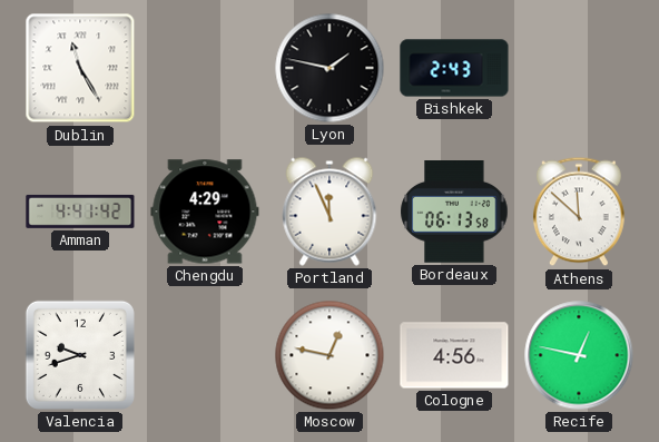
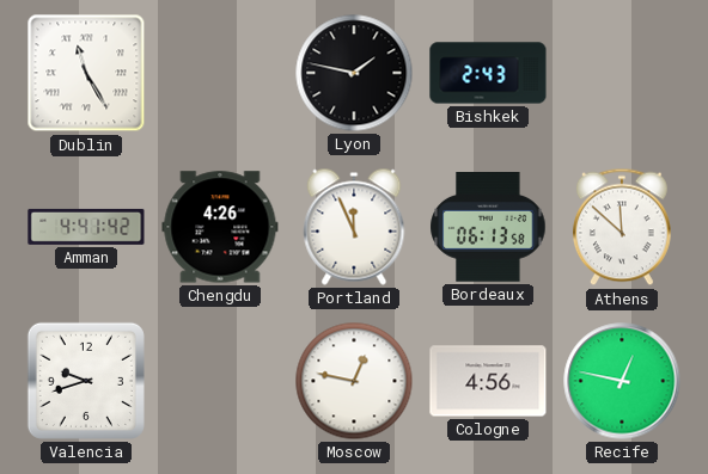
Chengdu: 4:29 -> 4:26
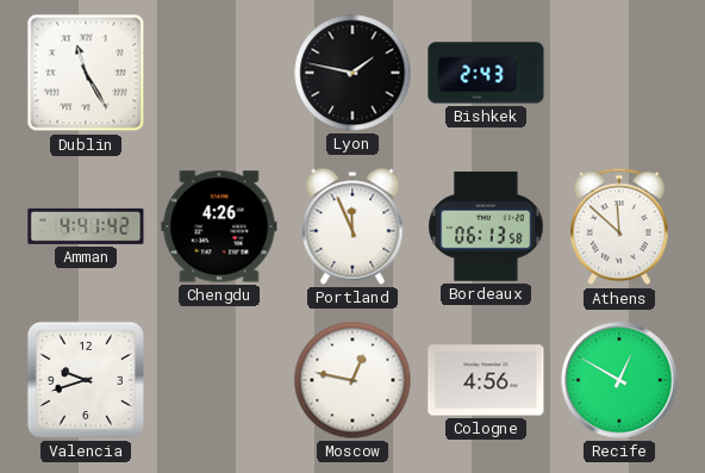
Recife: 12:47 -> 12:50
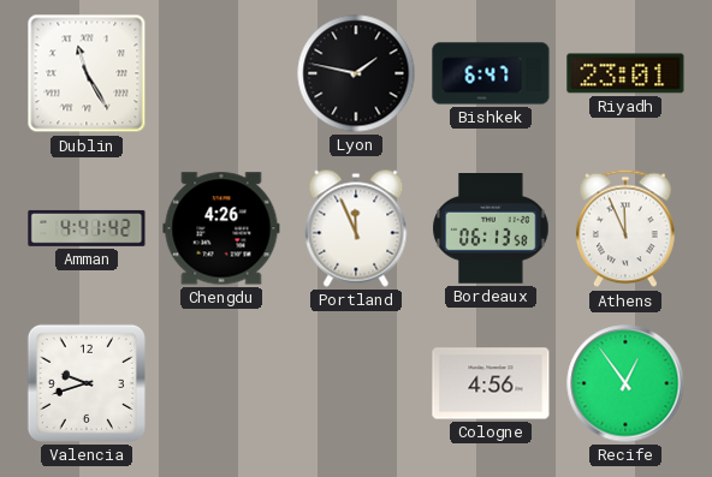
Bishkek: 2:43 -> 6:47
Riyadh: none -> 23:01
Athens: 11:52 -> 11:56
Moscow: 12:47 -> none
Recife: 12:50 -> 12:54
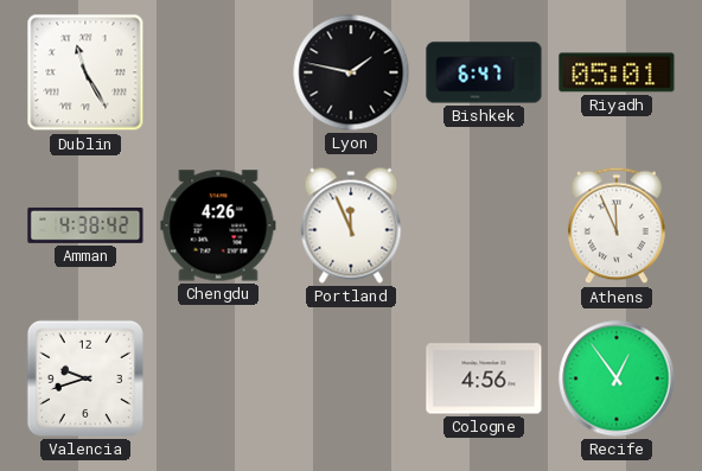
Riyadh: 23:01 -> 05:01
Amman: 4:41 -> 4:38
Bordeaux: 06:13 -> none
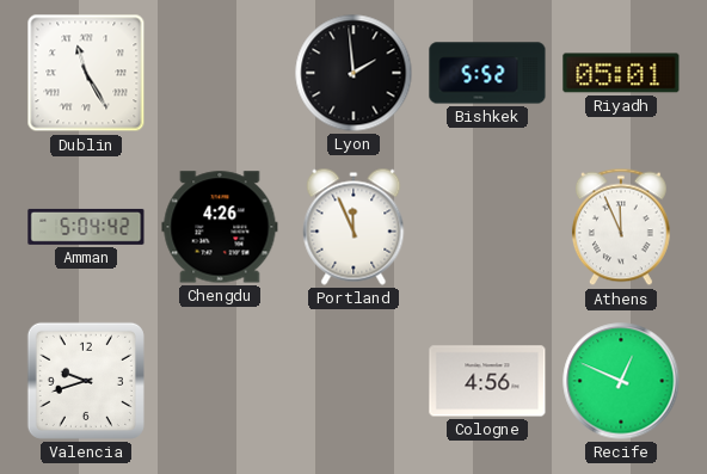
Lyon: 1:47 -> 1:59
Bishkek: 6:47 -> 5:52
Amman: 4:38 -> 5:04
Recife: 12:54 -> 12:49
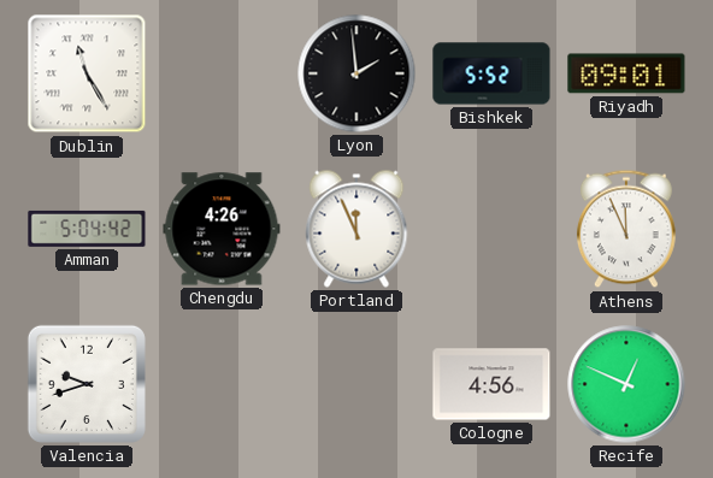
Riyadh: 05:01 -> 09:01
